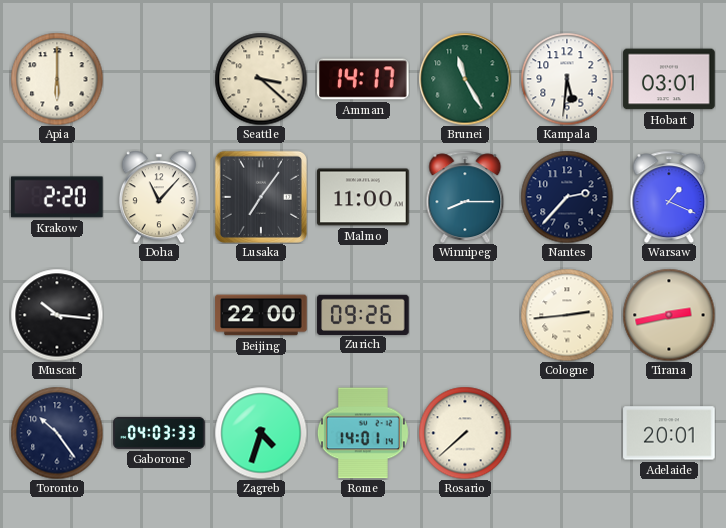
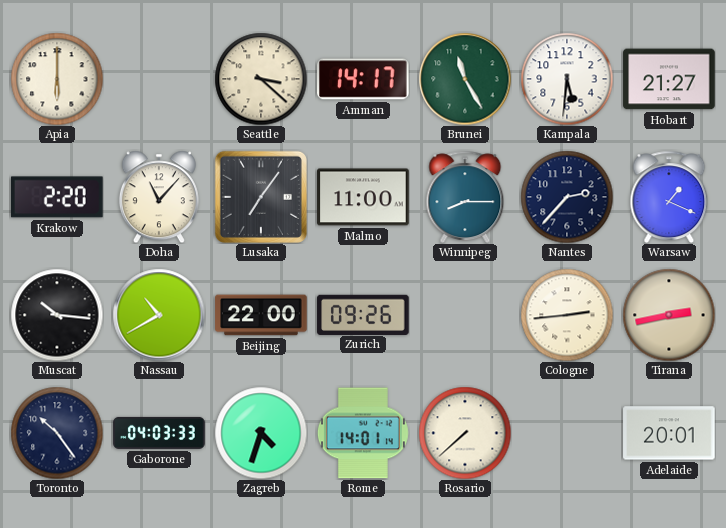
Hobart: 03:01 -> 21:27
Nassau: none -> 10:40
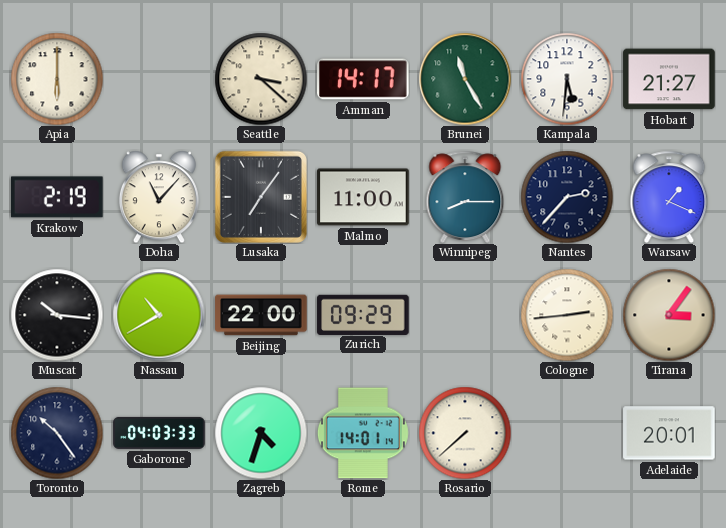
Krakow: 2:20 -> 2:19
Zurich: 09:26 -> 09:29
Tirana: 2:43 -> 3:06
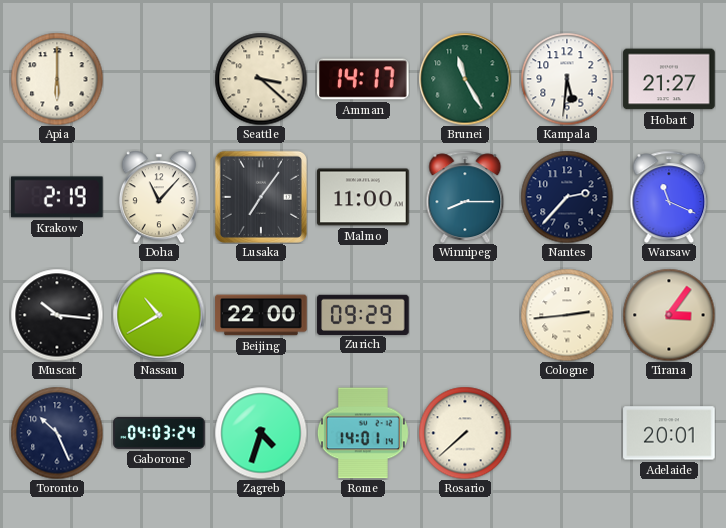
Warsaw: 1:19 -> 11:19
Toronto: 10:24 -> 10:26
Gaborone: 04:03:33 -> 04:03:24
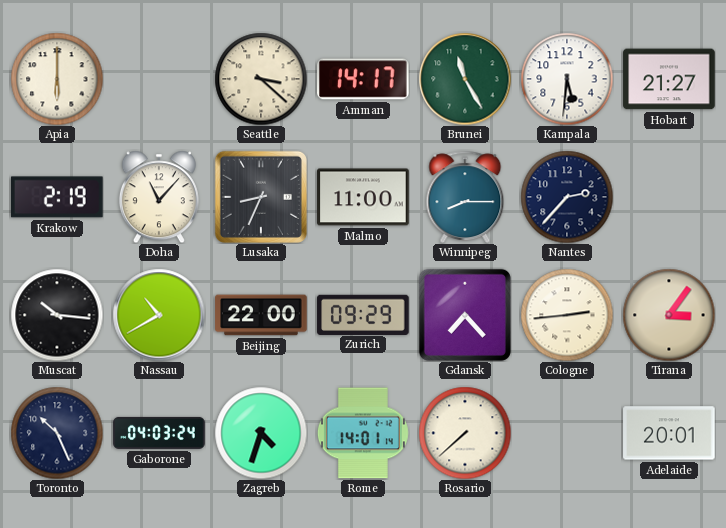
Lusaka: 7:06 -> 8:34
Warsaw: 11:19 -> none
Gdansk: none -> 7:23
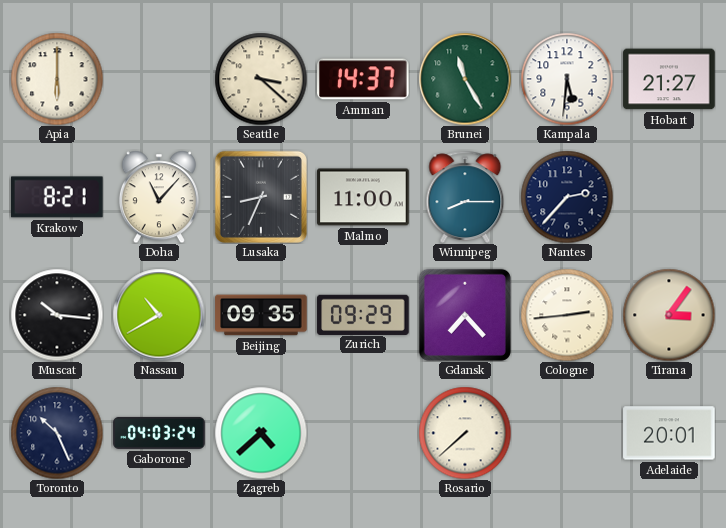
Amman: 14:17 -> 14:37
Krakow: 2:19 -> 8:21
Beijing: 22:00 -> 09:35
Zagreb: 4:33 -> 4:38
Rome: 14:01 -> none
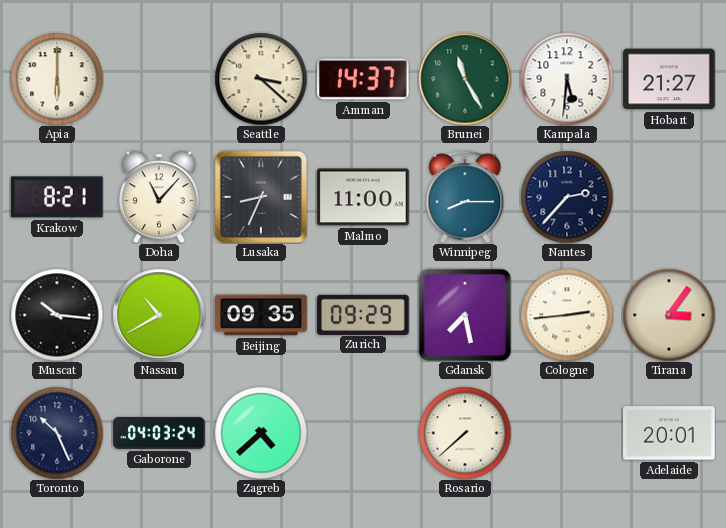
Gdansk: 7:23 -> 7:28
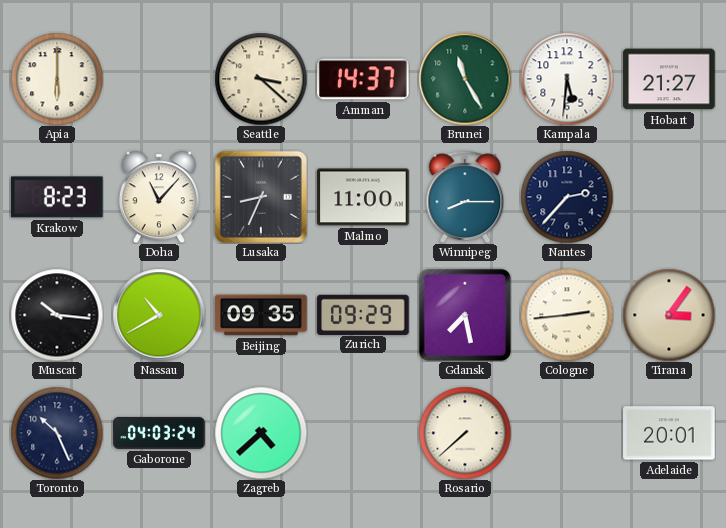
Krakow: 8:21 -> 8:23
